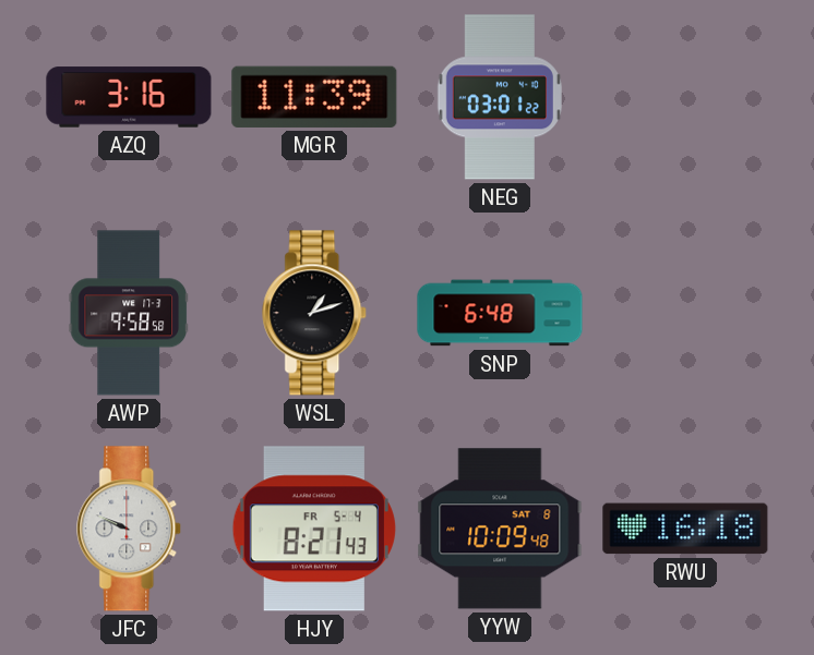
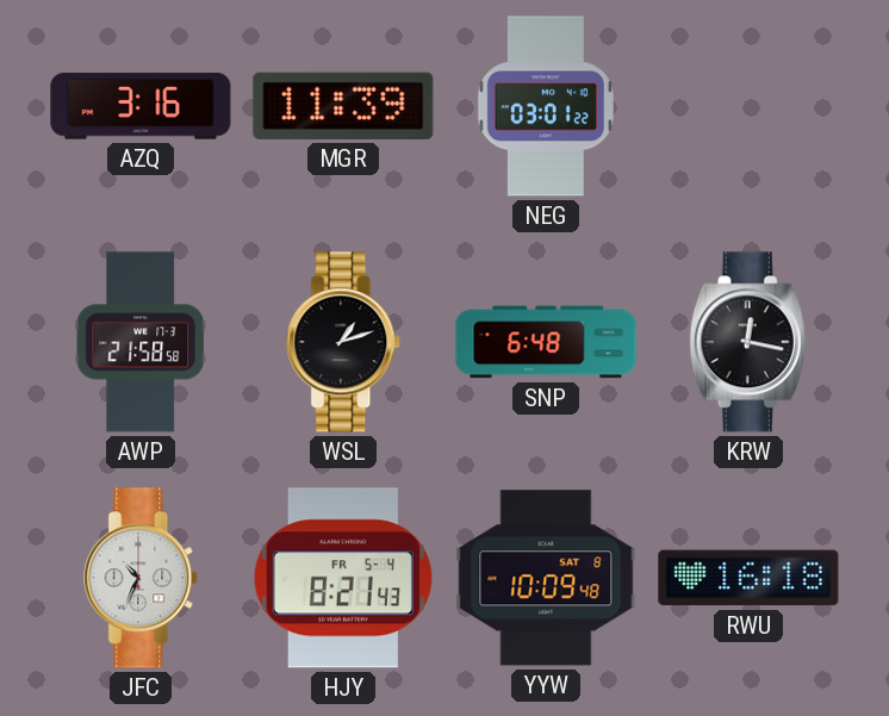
AWP: 9:58 -> 21:58
KRW: none -> 12:17
JFC: 9:49 -> 10:34
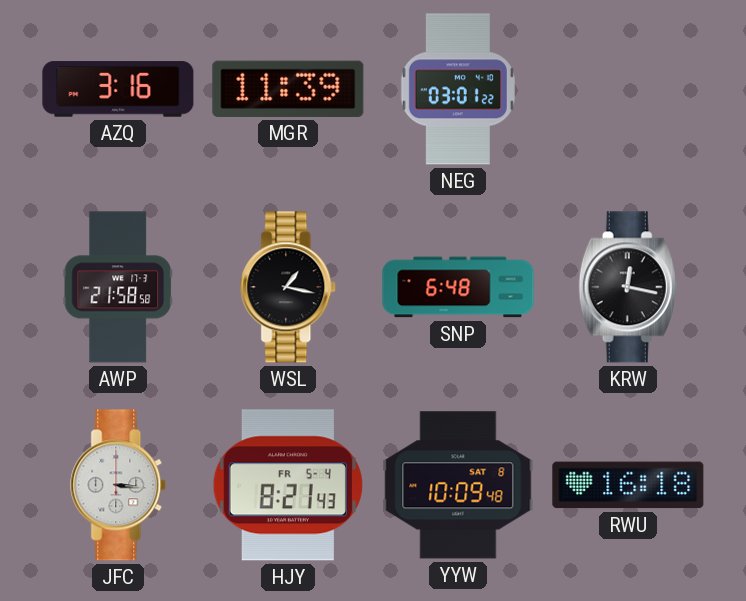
WSL: 1:12 -> 1:17
JFC: 10:34 -> 3:16
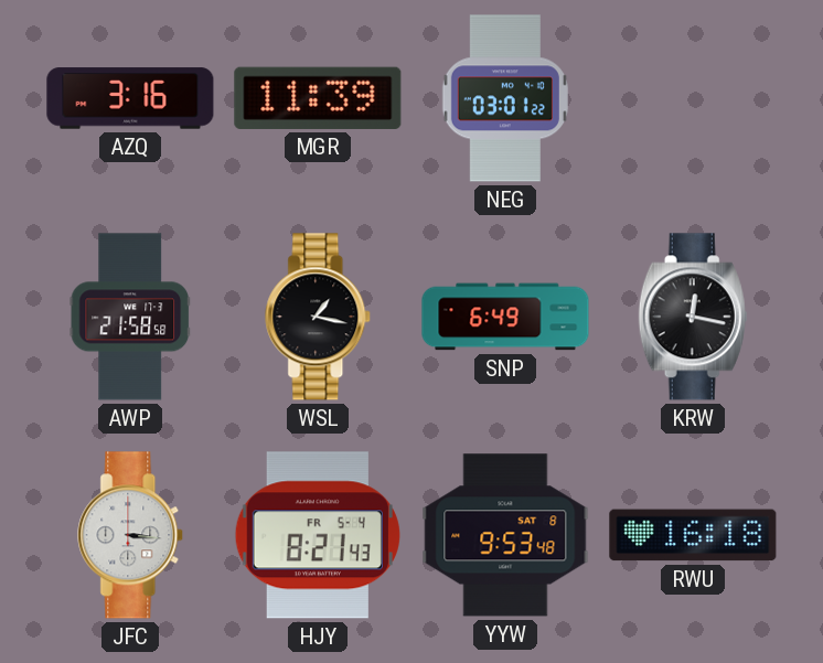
SNP: 6:48 -> 6:49
YYW: 10:09 -> 9:53
